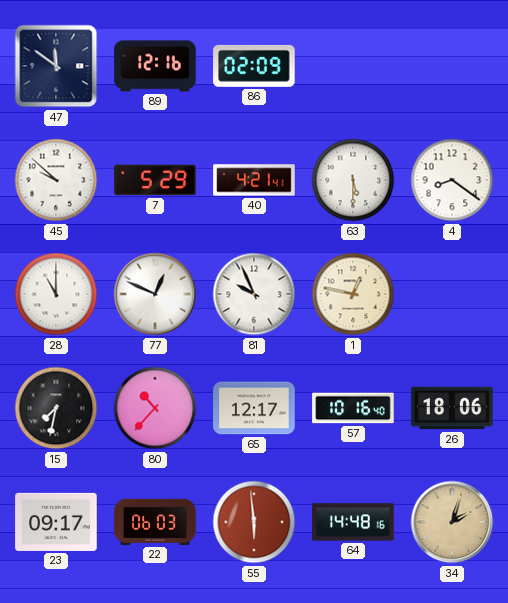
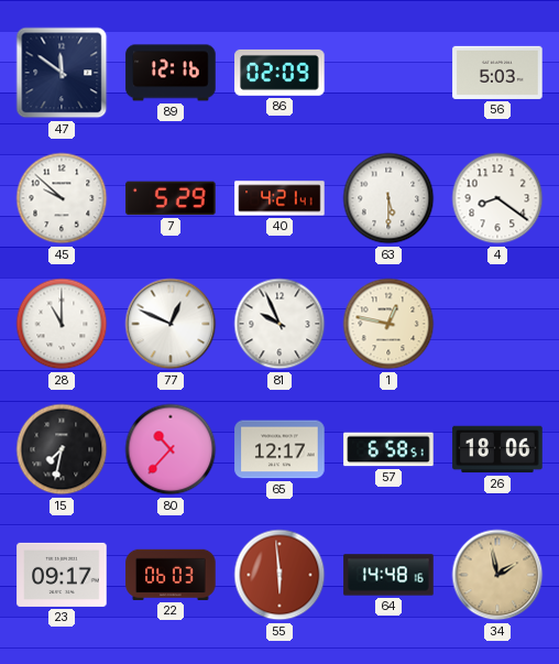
56: none -> 5:03
57: 10:16 -> 6:58
34: 2:03 -> 1:58
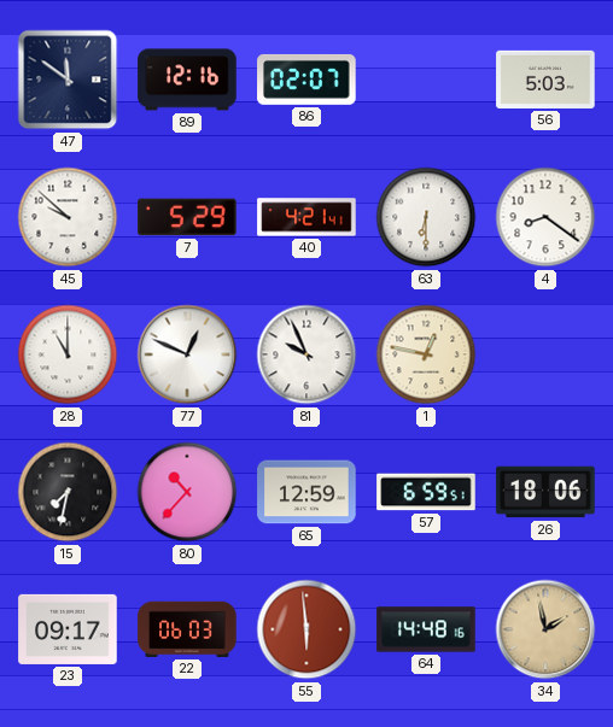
86: 02:09 -> 02:07
63: 5:30 -> 6:30
65: 12:17 -> 12:59
57: 6:58 -> 6:59
